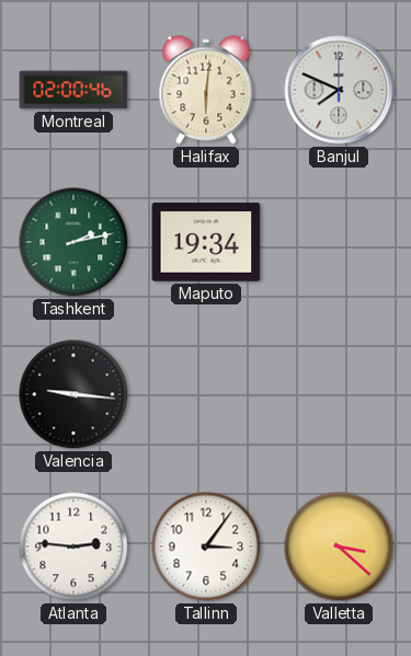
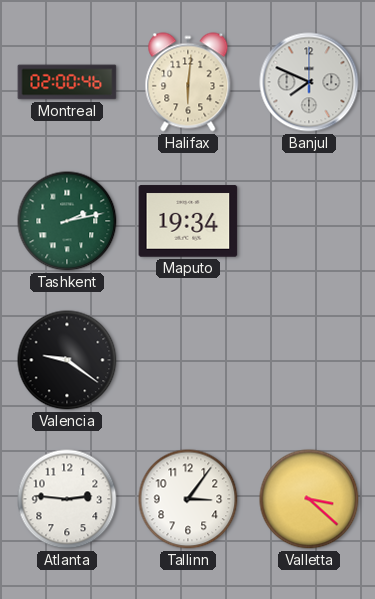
Valencia: 9:16 -> 9:21
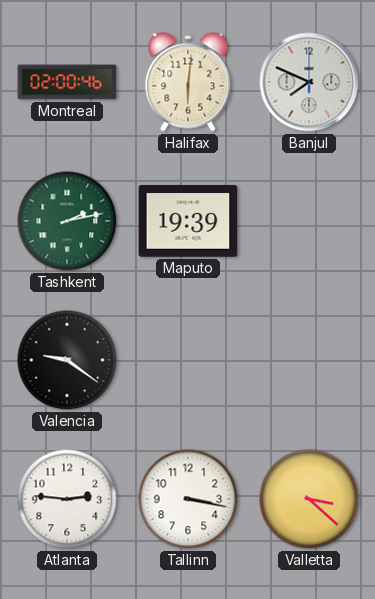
Maputo: 19:34 -> 19:39
Tallinn: 3:06 -> 3:17
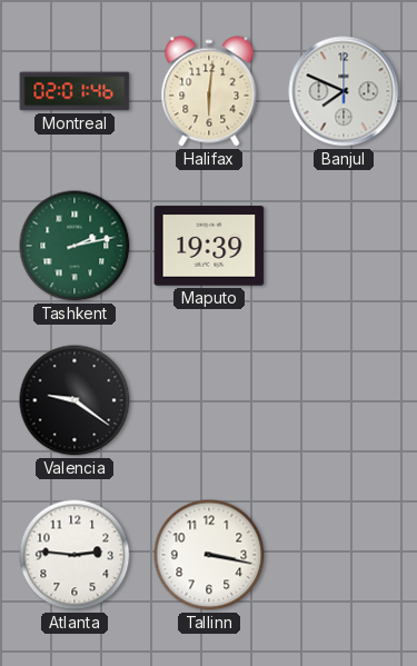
Montreal: 02:00 -> 02:01
Valletta: 3:22 -> none
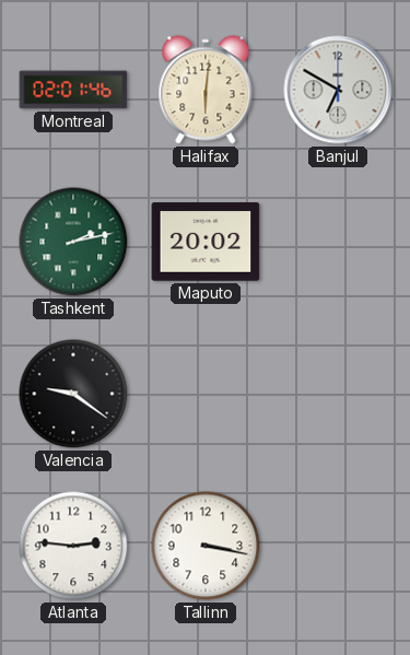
Banjul: 7:49 -> 6:50
Maputo: 19:39 -> 20:02
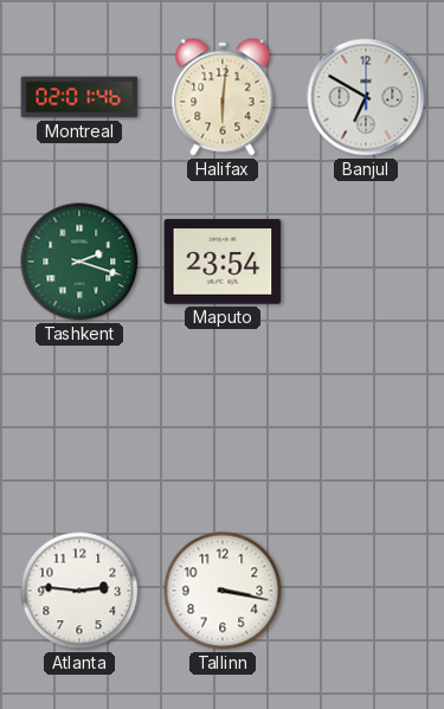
Tashkent: 2:13 -> 2:18
Maputo: 20:02 -> 23:54
Valencia: 9:21 -> none
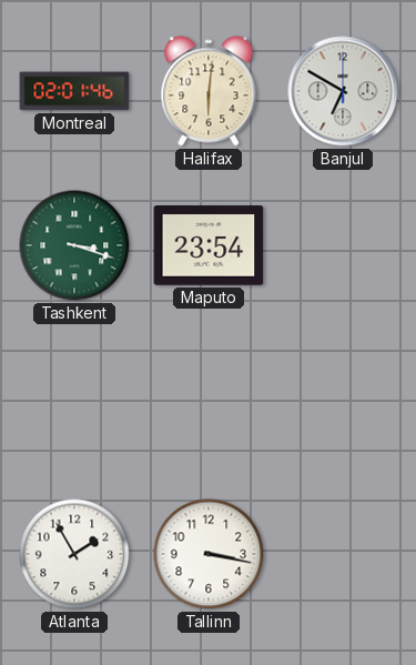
Tashkent: 2:18 -> 3:18
Atlanta: 2:46 -> 1:55
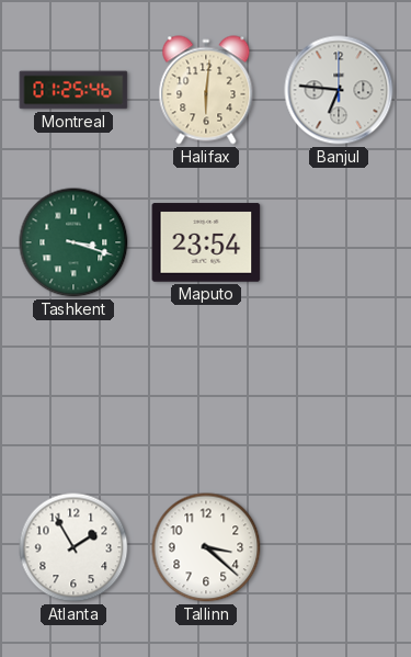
Montreal: 02:01 -> 01:25
Banjul: 6:50 -> 6:46
Tallinn: 3:17 -> 3:22
